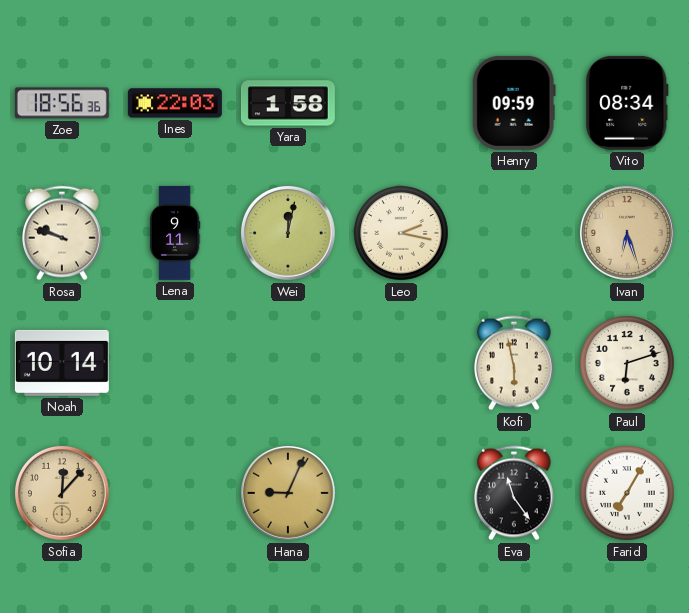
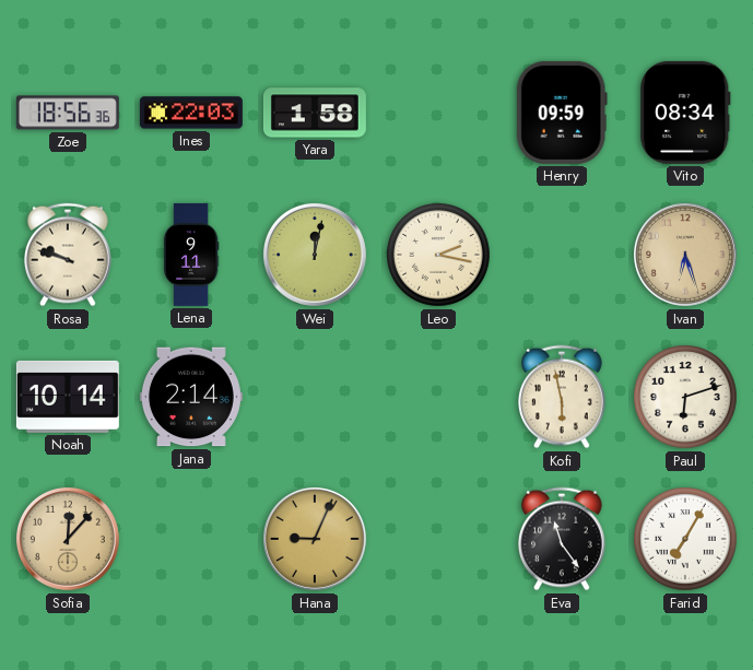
Jana: none -> 2:14
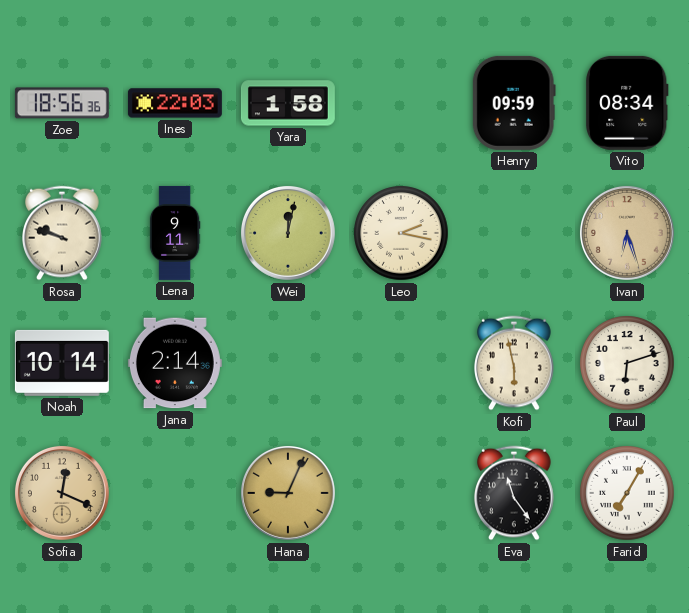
Sofia: 12:07 -> 12:19
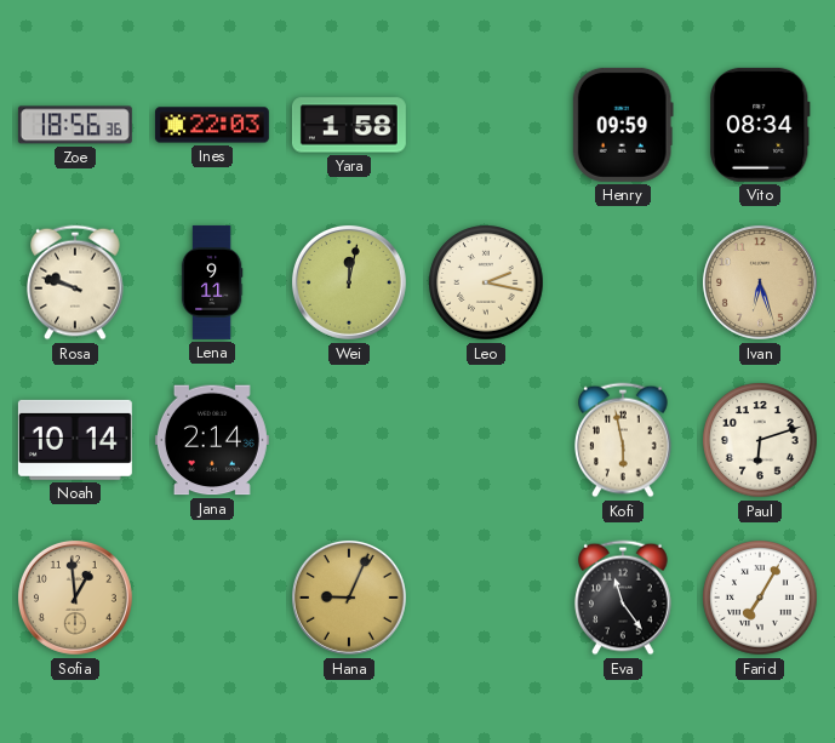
Sofia: 12:19 -> 12:59
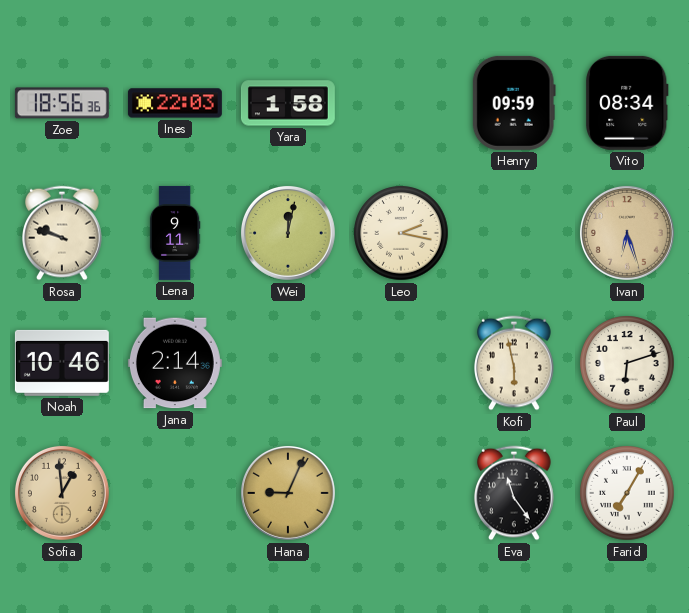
Noah: 10:14 -> 10:46
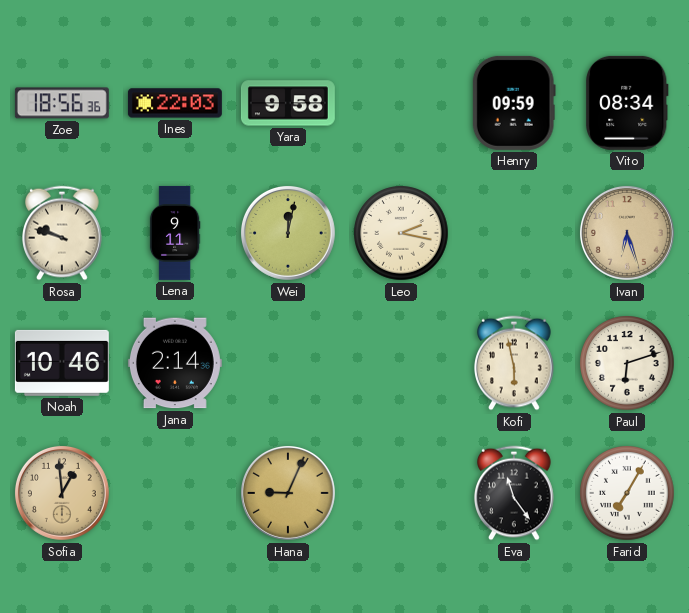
Yara: 1:58 -> 9:58
